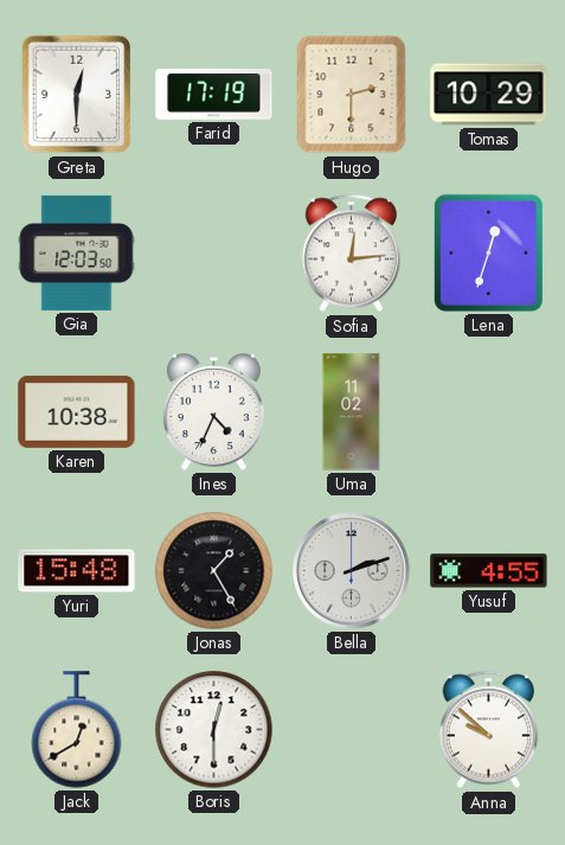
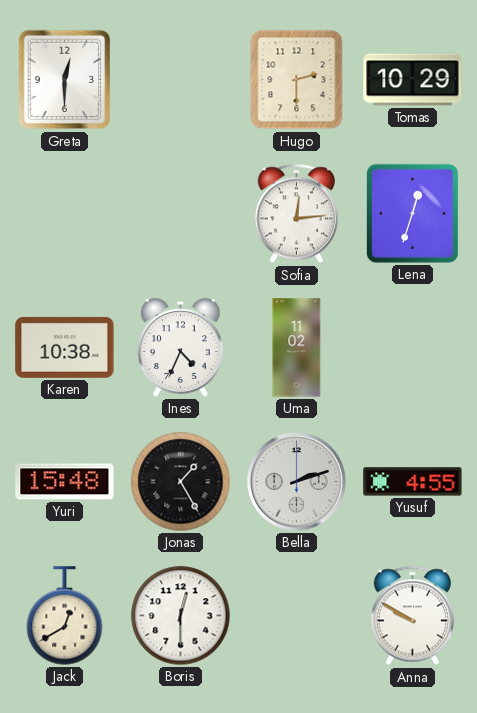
Farid: 17:19 -> none
Gia: 12:03 -> none
Anna: 9:52 -> 9:50
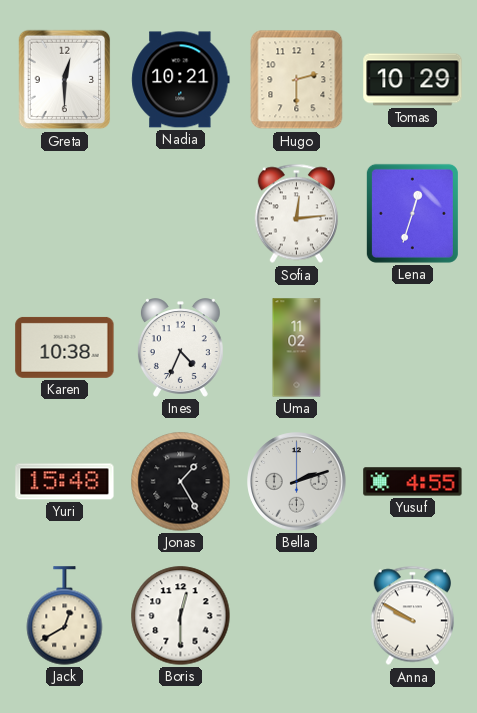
Nadia: none -> 10:21
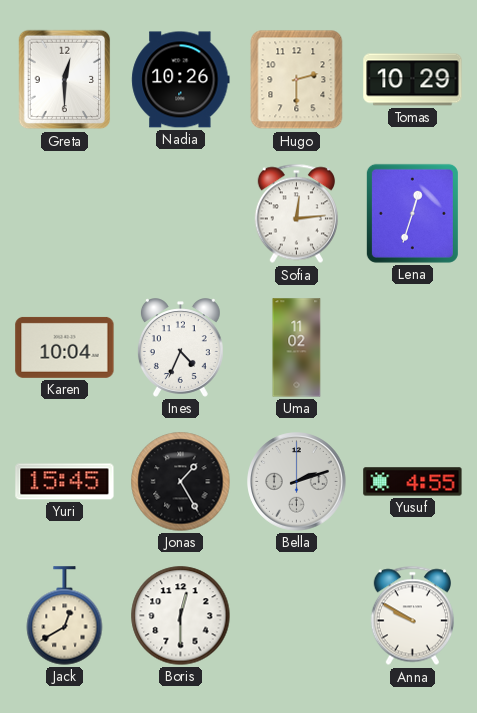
Nadia: 10:21 -> 10:26
Karen: 10:38 -> 10:04
Yuri: 15:48 -> 15:45
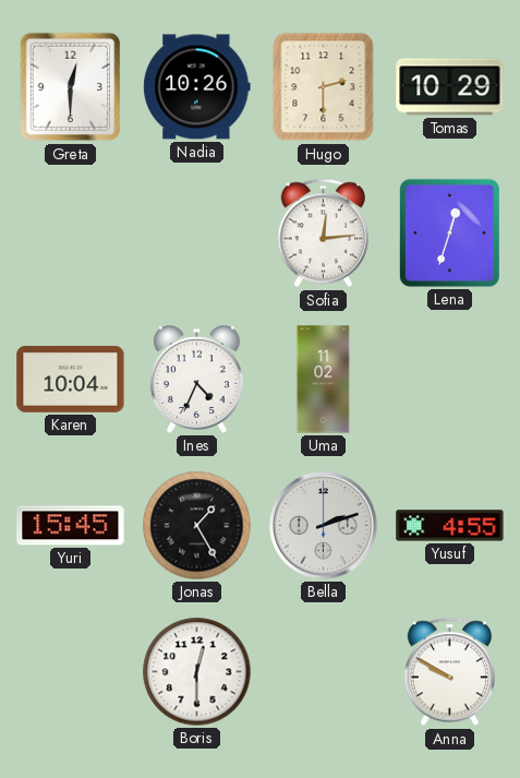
Jack: 12:40 -> none
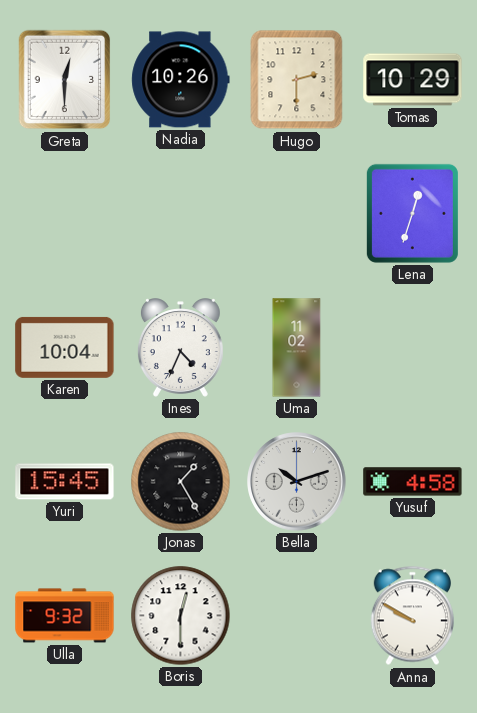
Sofia: 12:14 -> none
Bella: 2:12 -> 10:12
Yusuf: 4:55 -> 4:58
Ulla: none -> 9:32
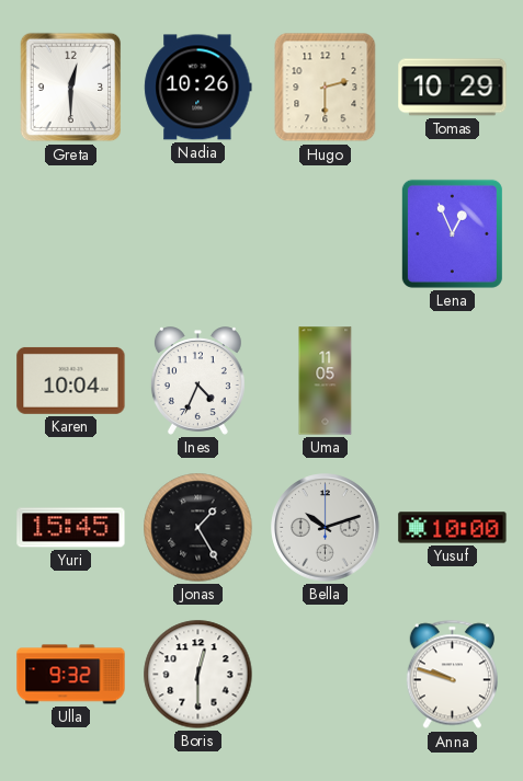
Lena: 12:33 -> 12:56
Uma: 11:02 -> 11:05
Yusuf: 4:58 -> 10:00
Anna: 9:50 -> 9:48
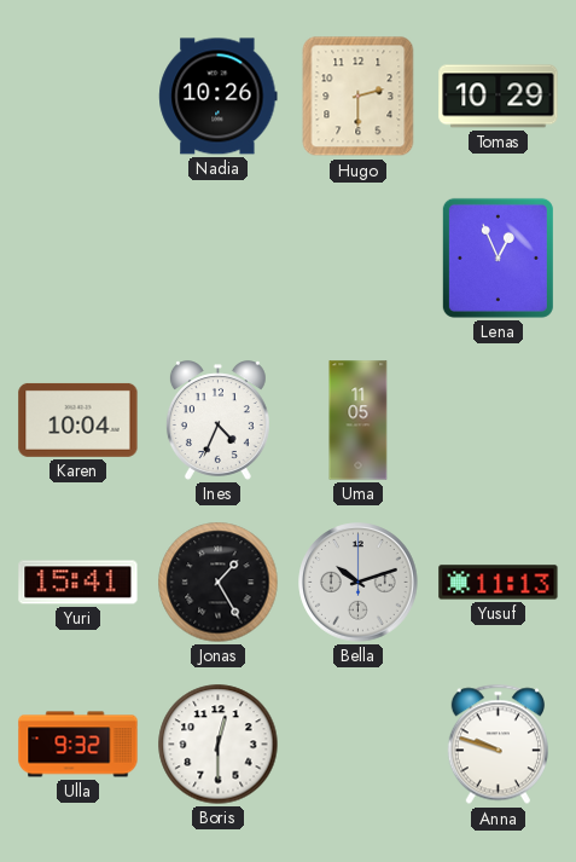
Greta: 12:30 -> none
Yuri: 15:45 -> 15:41
Yusuf: 10:00 -> 11:13
